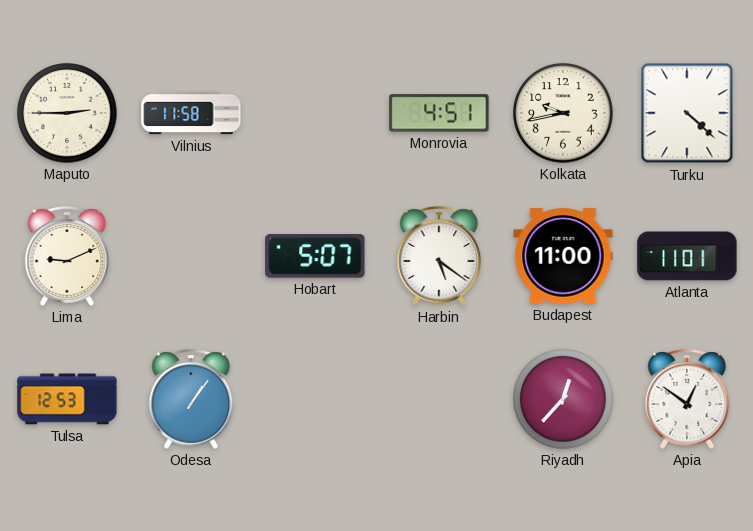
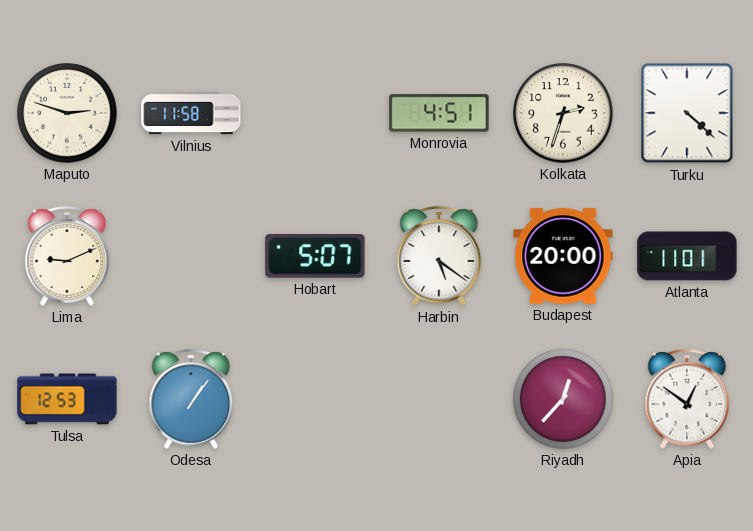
Maputo: 2:45 -> 2:48
Kolkata: 9:43 -> 2:33
Budapest: 11:00 -> 20:00
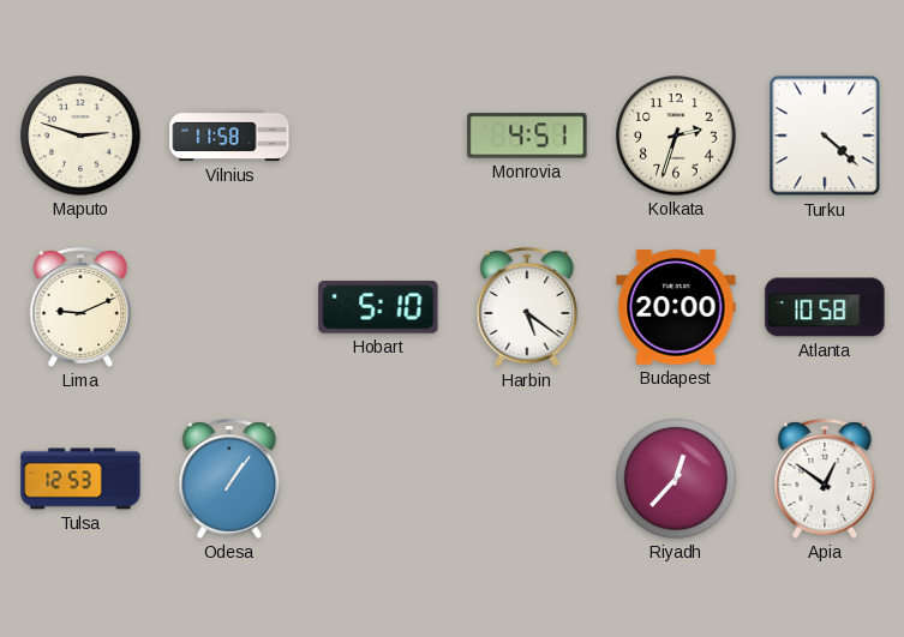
Hobart: 5:07 -> 5:10
Atlanta: 11:01 -> 10:58
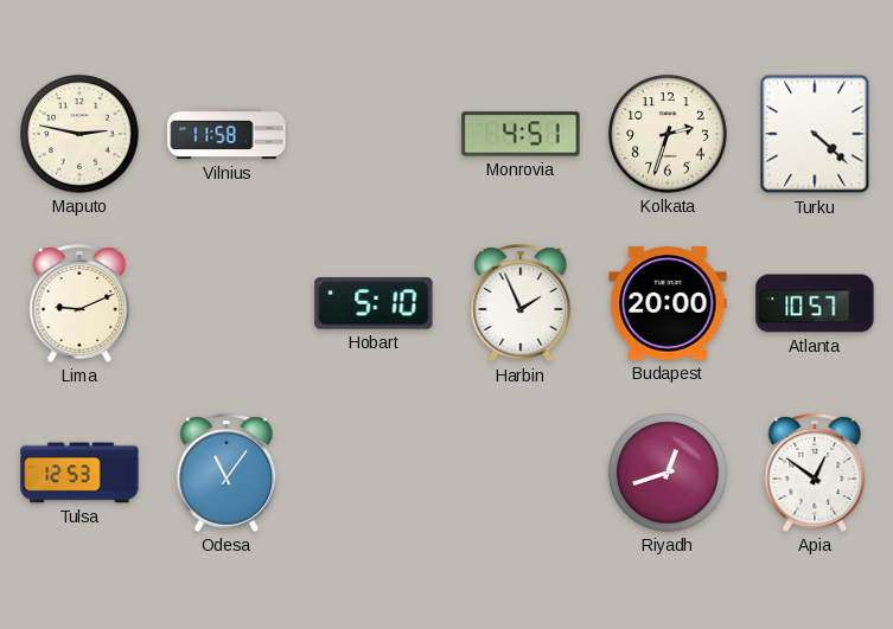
Maputo: 2:48 -> 2:47
Harbin: 5:21 -> 1:56
Atlanta: 10:58 -> 10:57
Odesa: 1:06 -> 11:06
Riyadh: 12:37 -> 12:42
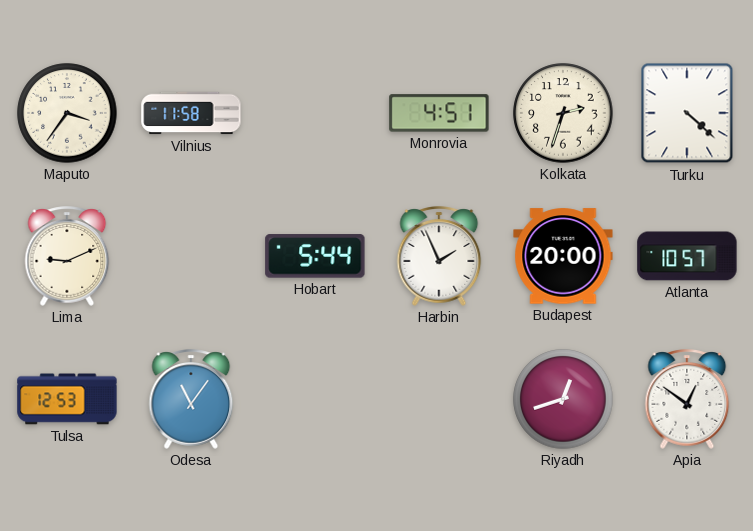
Maputo: 2:47 -> 3:36
Hobart: 5:10 -> 5:44
